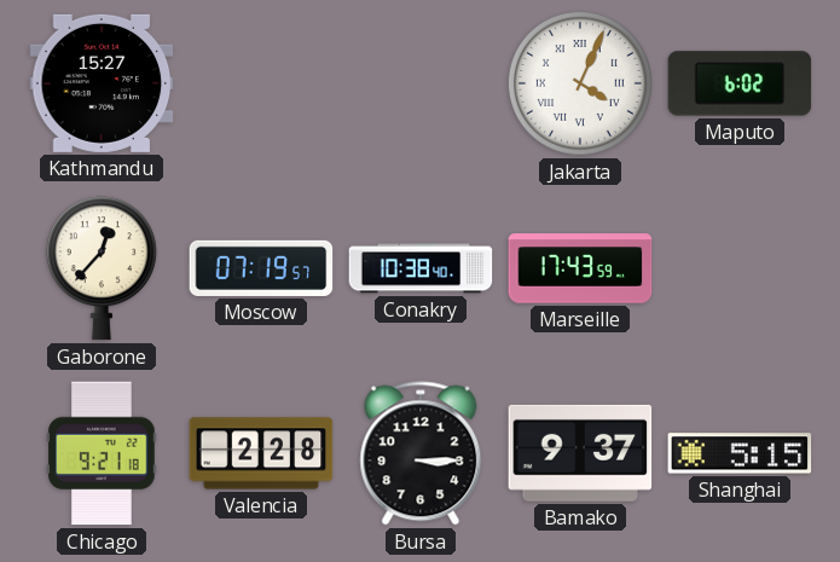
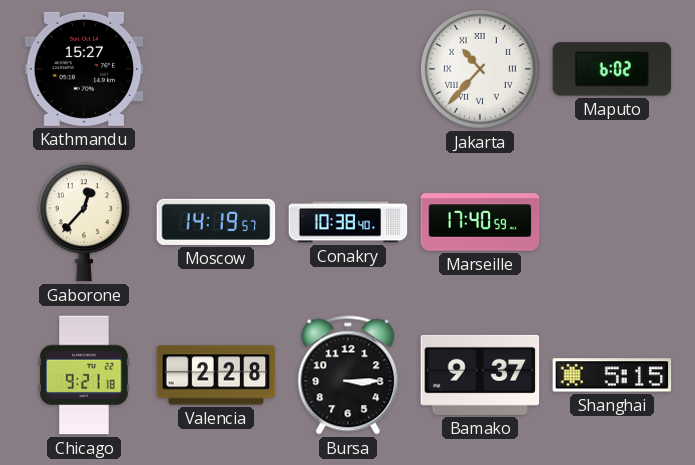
Jakarta: 4:04 -> 10:37
Moscow: 07:19 -> 14:19
Marseille: 17:43 -> 17:40
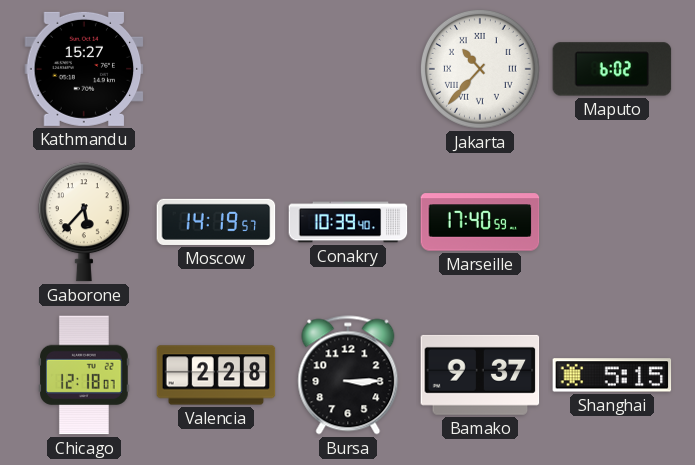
Gaborone: 12:37 -> 5:37
Conakry: 10:38 -> 10:39
Chicago: 9:21 -> 12:18
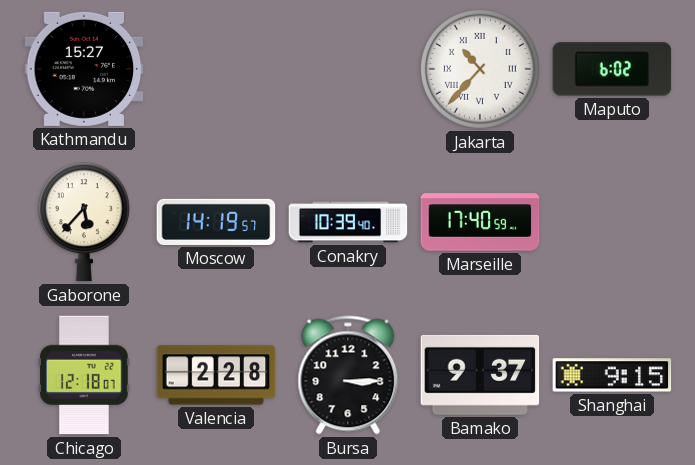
Shanghai: 5:15 -> 9:15
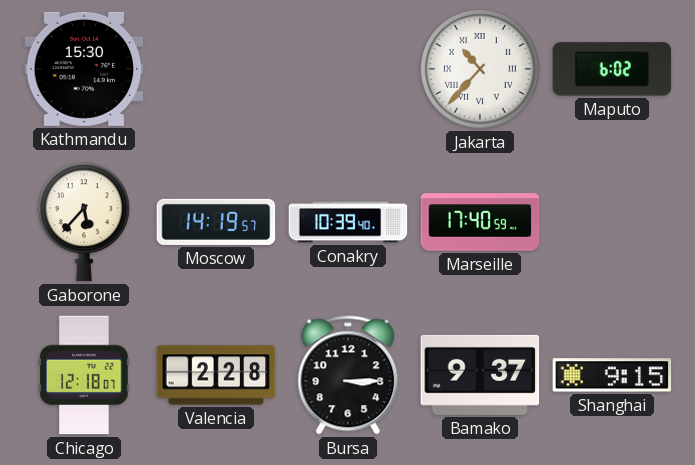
Kathmandu: 15:27 -> 15:30
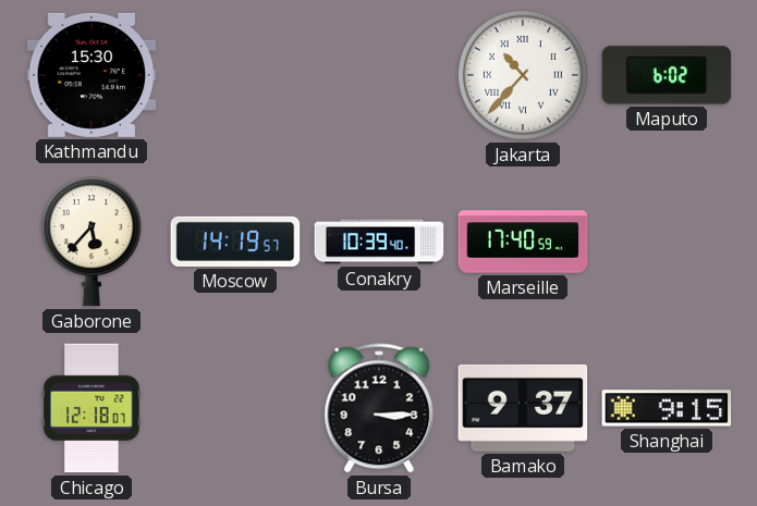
Valencia: 2:28 -> none
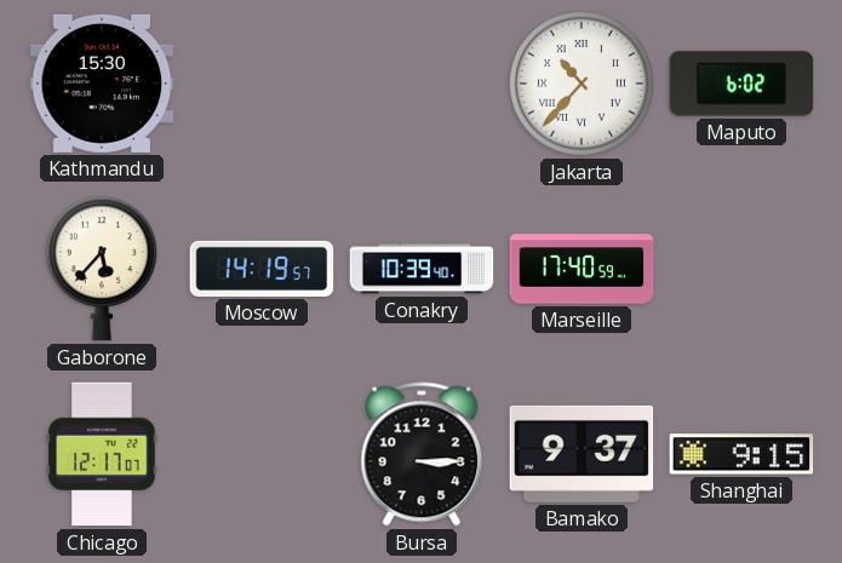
Chicago: 12:18 -> 12:17
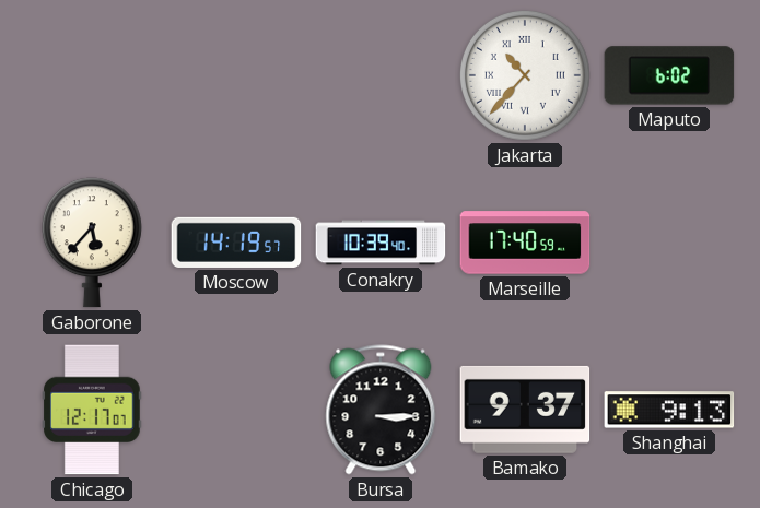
Kathmandu: 15:30 -> none
Shanghai: 9:15 -> 9:13
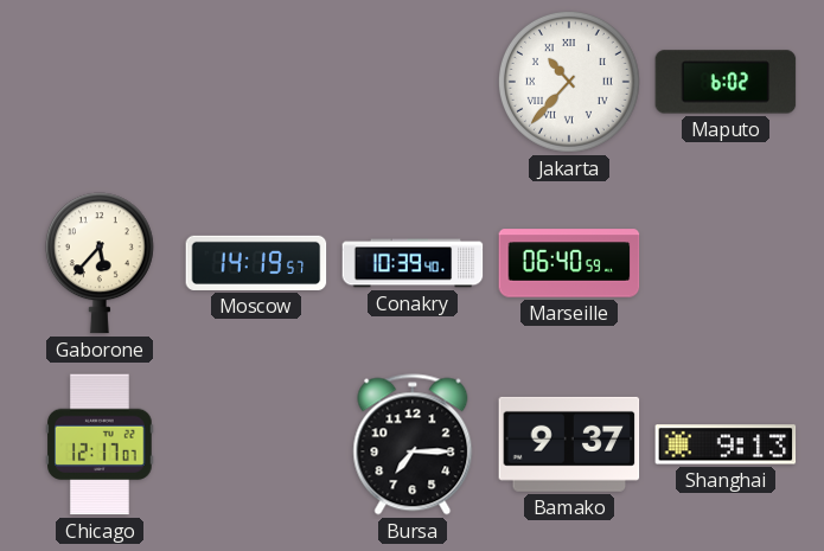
Marseille: 17:40 -> 06:40
Bursa: 3:15 -> 7:15
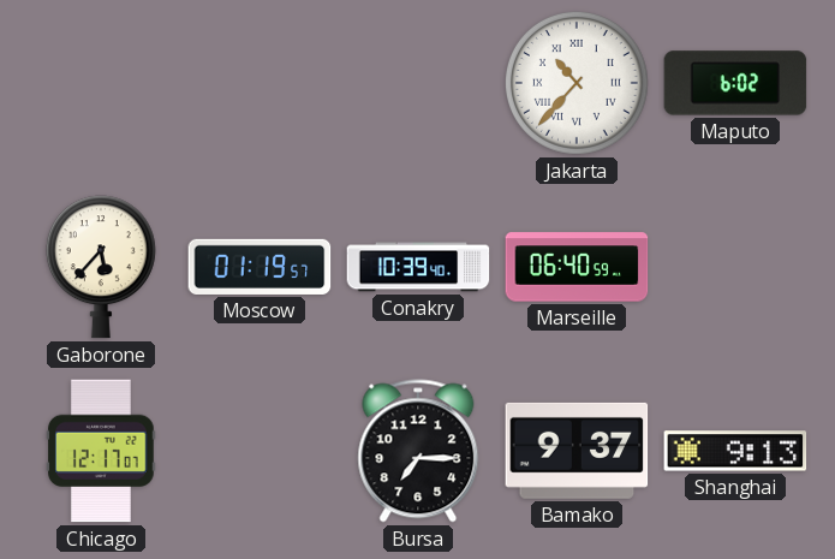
Moscow: 14:19 -> 01:19
